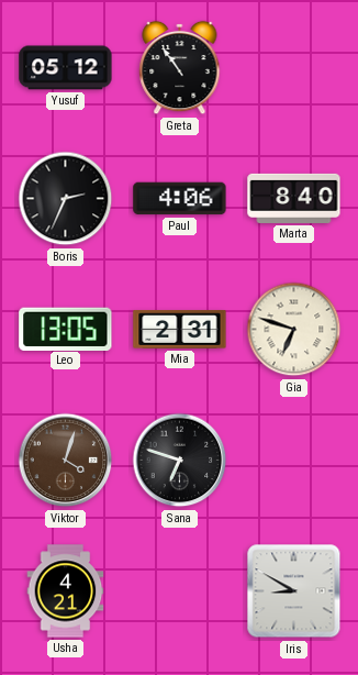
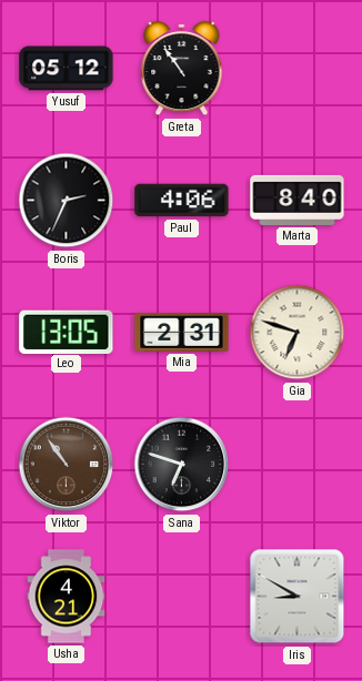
Viktor: 4:03 -> 10:54
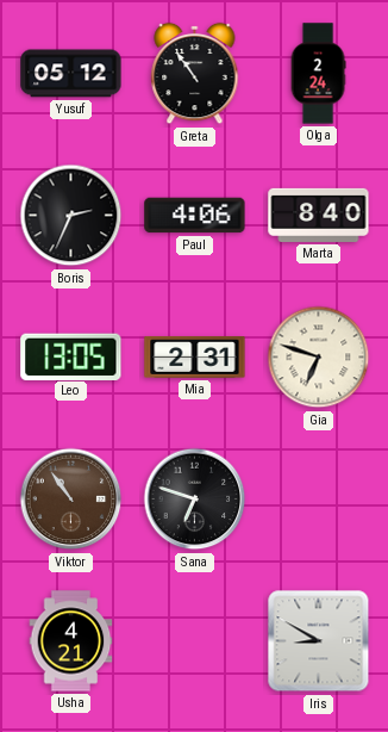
Olga: none -> 2:24
